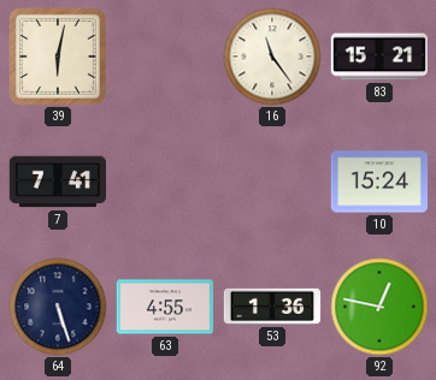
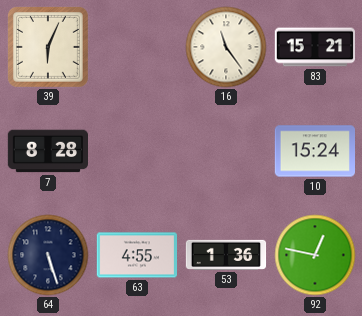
39: 6:02 -> 6:04
7: 7:41 -> 8:28
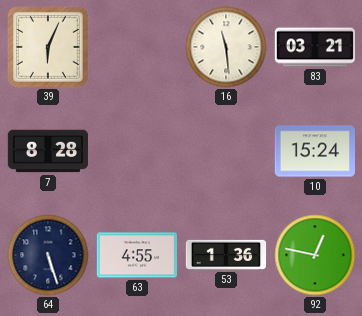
16: 11:24 -> 11:29
83: 15:21 -> 03:21
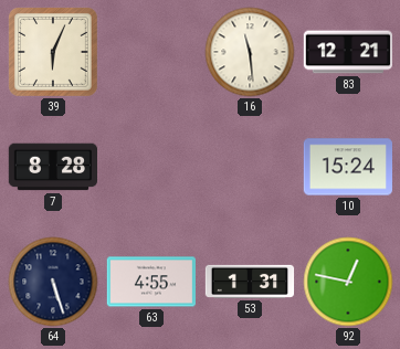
83: 03:21 -> 12:21
53: 1:36 -> 1:31
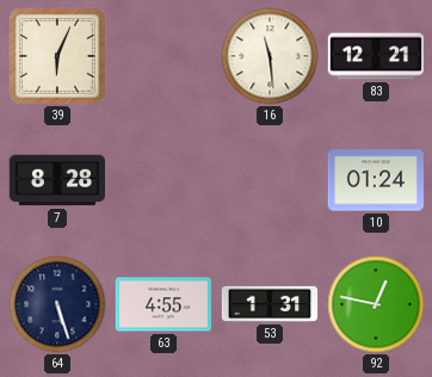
10: 15:24 -> 01:24
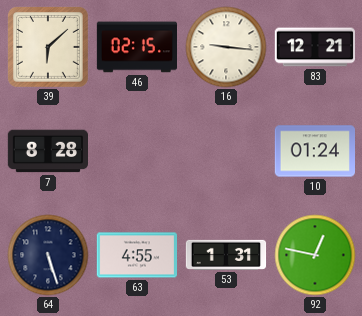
39: 6:04 -> 6:08
46: none -> 02:15
16: 11:29 -> 9:16
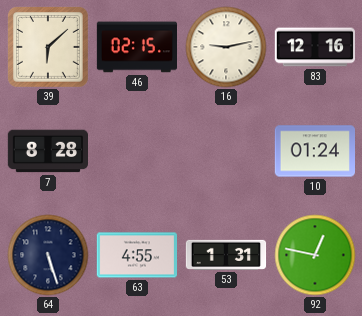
16: 9:16 -> 9:13
83: 12:21 -> 12:16
